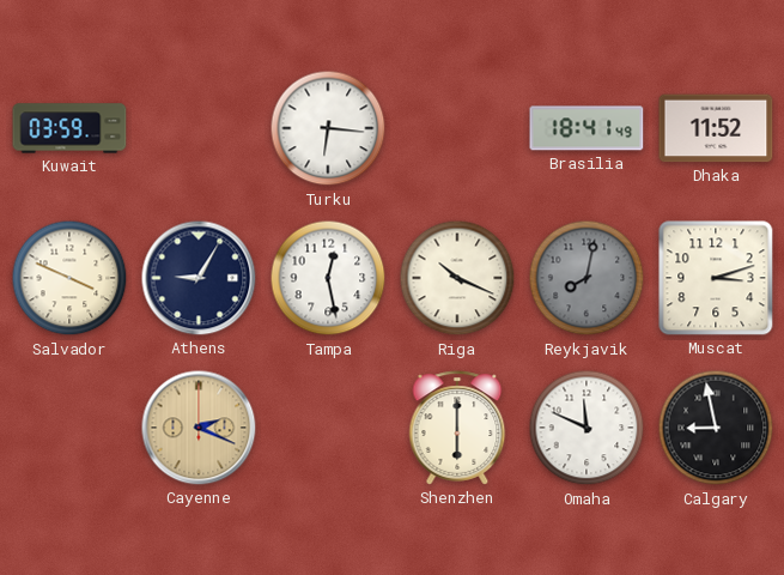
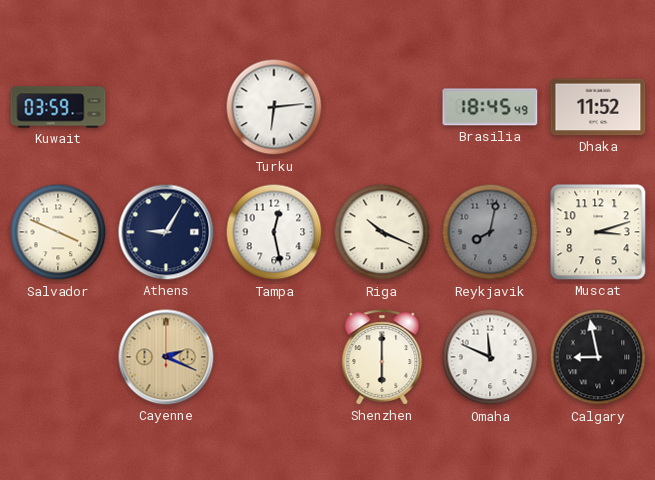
Turku: 6:16 -> 6:14
Brasilia: 18:41 -> 18:45
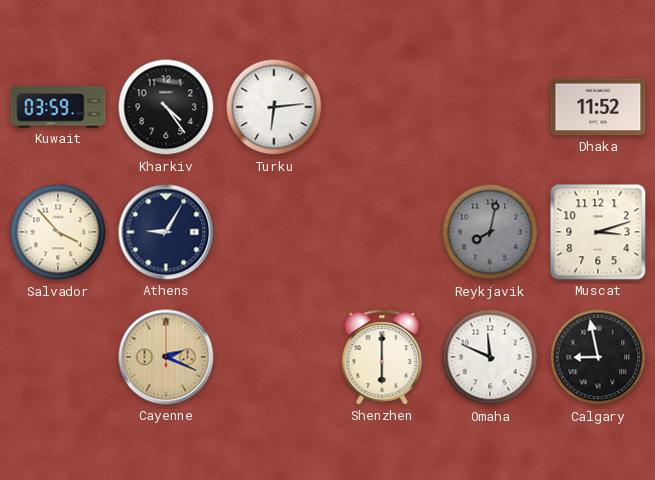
Kharkiv: none -> 4:24
Brasilia: 18:45 -> none
Salvador: 3:49 -> 3:53
Tampa: 12:28 -> none
Riga: 10:19 -> none
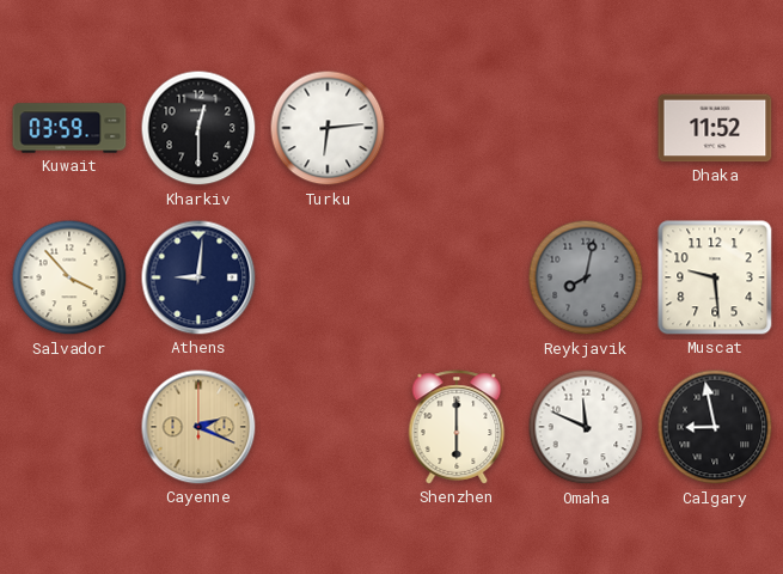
Kharkiv: 4:24 -> 12:30
Athens: 9:05 -> 9:01
Muscat: 3:12 -> 9:29
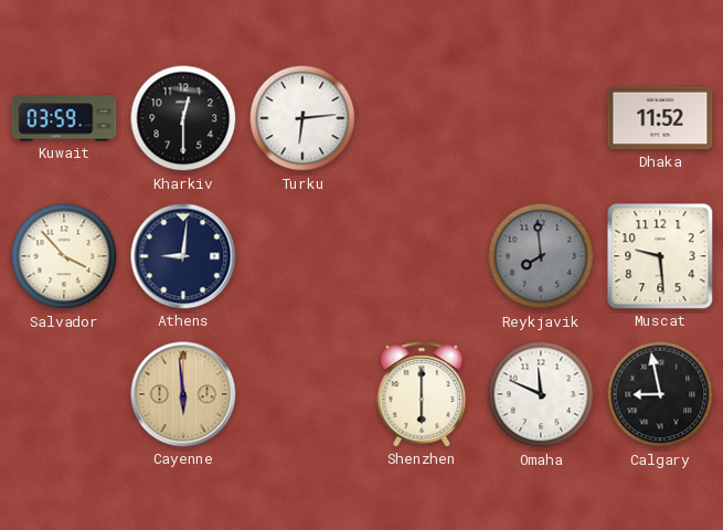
Reykjavik: 8:02 -> 7:59
Cayenne: 2:19 -> 5:59
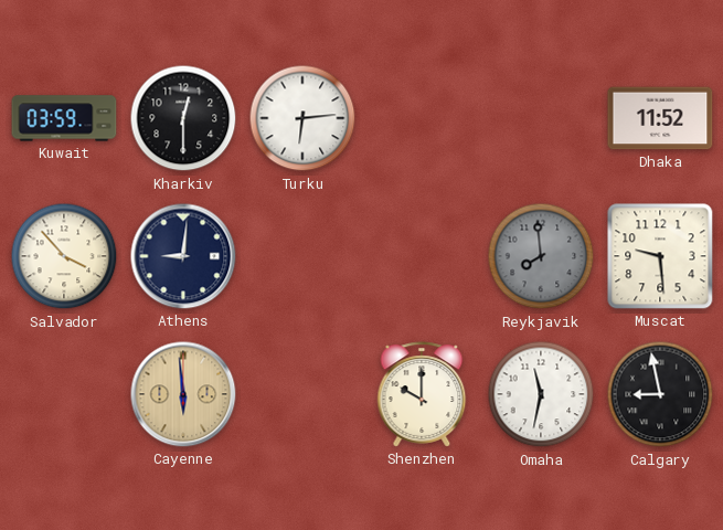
Shenzhen: 6:00 -> 10:00
Omaha: 11:49 -> 11:32
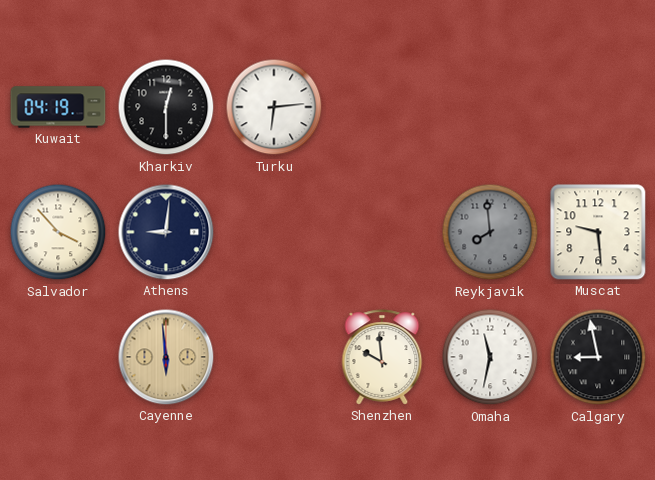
Kuwait: 03:59 -> 04:19
Dhaka: 11:52 -> none
Shenzhen: 10:00 -> 9:59
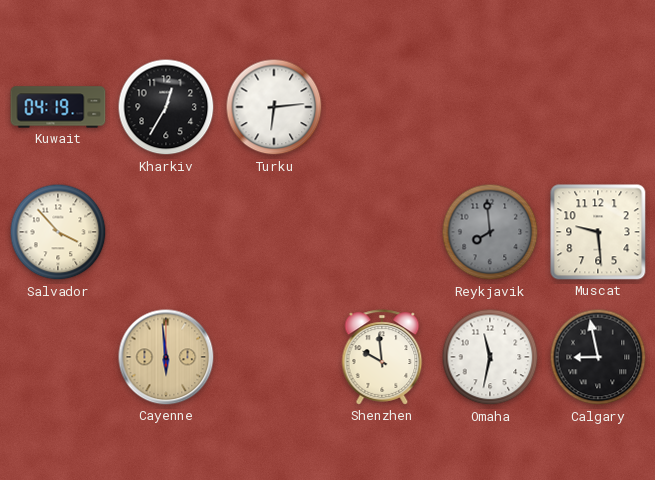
Kharkiv: 12:30 -> 12:35
Athens: 9:01 -> none
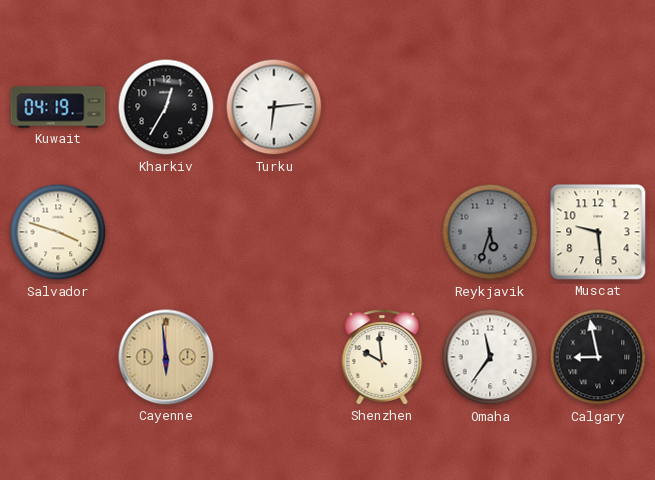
Salvador: 3:53 -> 3:48
Reykjavik: 7:59 -> 5:33
Omaha: 11:32 -> 11:36
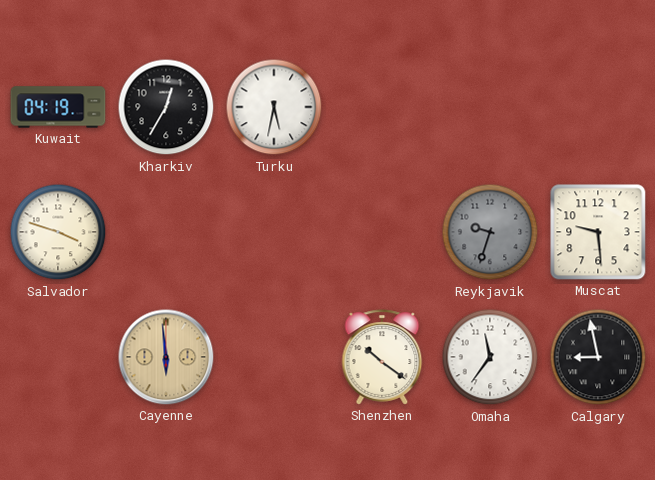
Turku: 6:14 -> 5:32
Reykjavik: 5:33 -> 9:33
Shenzhen: 9:59 -> 10:21
